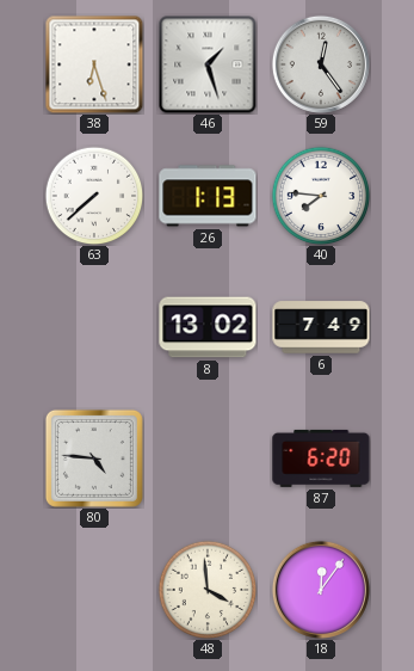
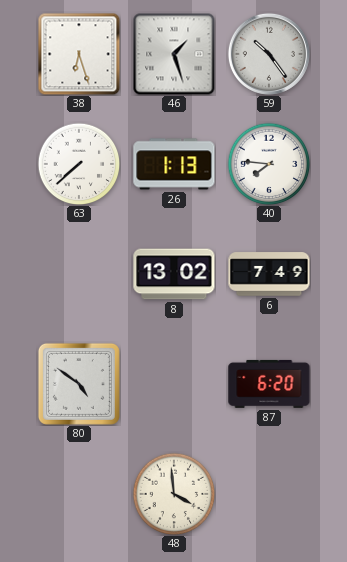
59: 12:24 -> 10:24
80: 4:46 -> 4:51
18: 12:06 -> none
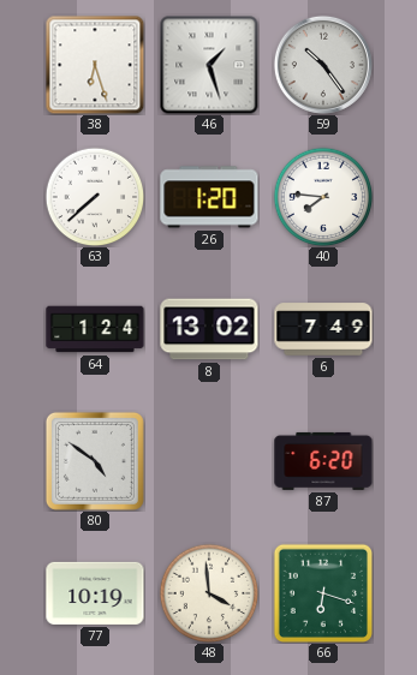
26: 1:13 -> 1:20
64: none -> 1:24
77: none -> 10:19
66: none -> 6:18
